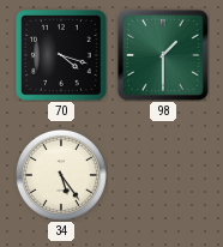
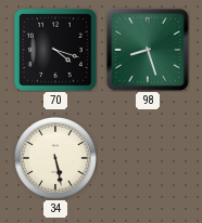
98: 1:30 -> 8:27
34: 5:24 -> 5:28
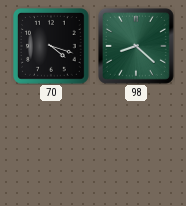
98: 8:27 -> 8:22
34: 5:28 -> none
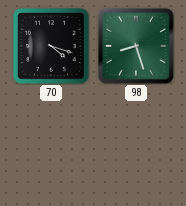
98: 8:22 -> 8:27
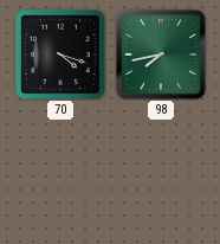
98: 8:27 -> 7:43
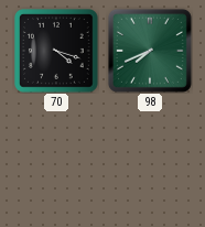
98: 7:43 -> 7:41
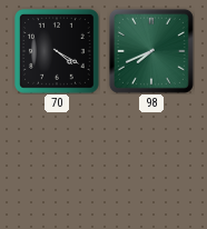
70: 4:18 -> 4:20
